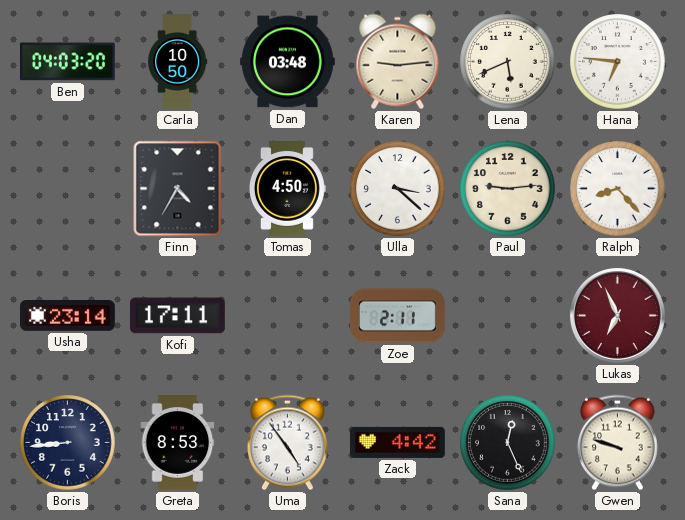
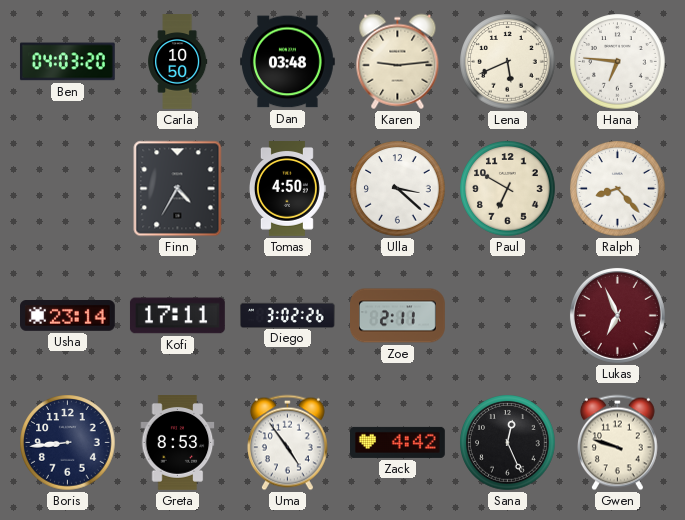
Paul: 9:14 -> 6:50
Diego: none -> 3:02
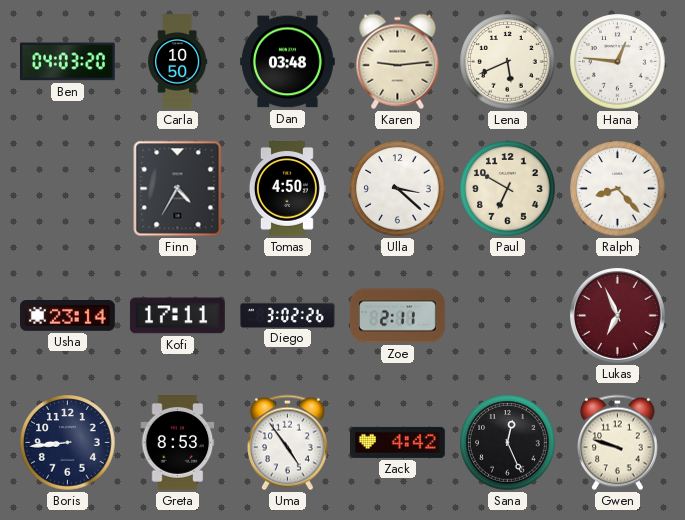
Hana: 6:46 -> 12:46
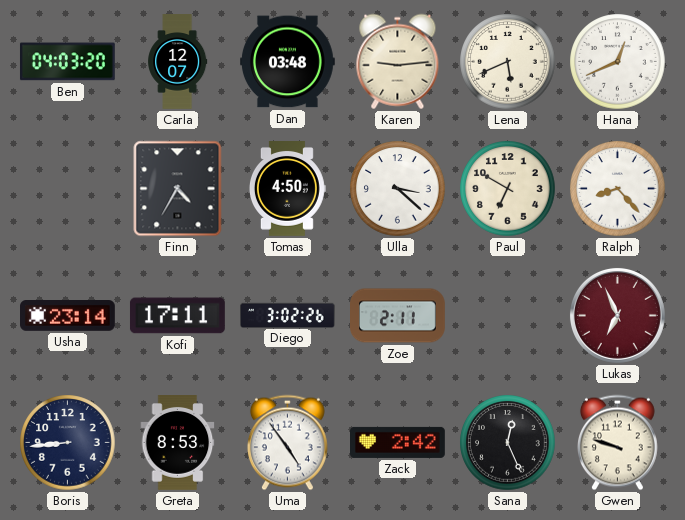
Carla: 10:50 -> 12:07
Hana: 12:46 -> 12:41
Zack: 4:42 -> 2:42
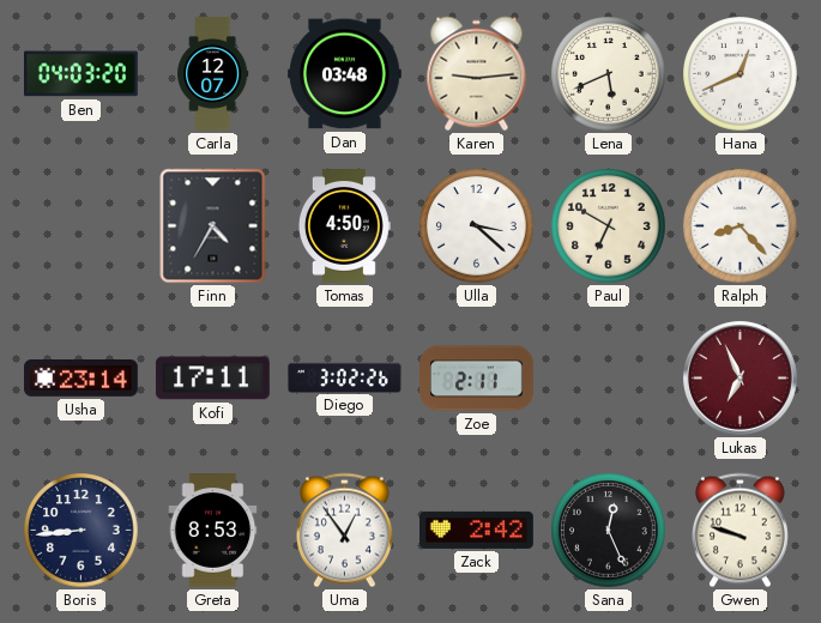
Uma: 4:54 -> 12:54
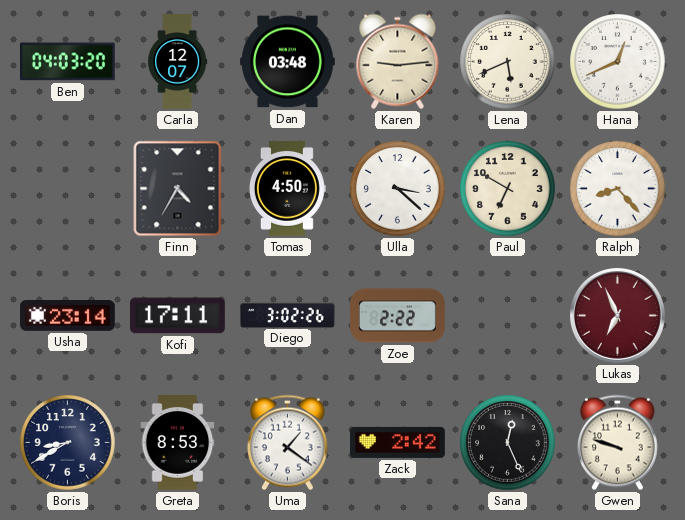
Zoe: 2:11 -> 2:22
Boris: 8:44 -> 8:40
Uma: 12:54 -> 1:21
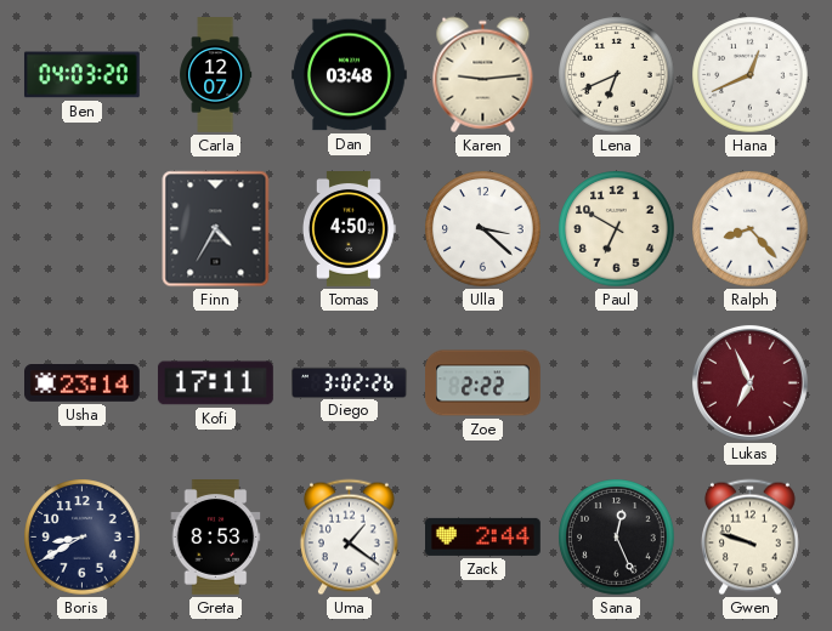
Lena: 5:41 -> 6:41
Zack: 2:42 -> 2:44
